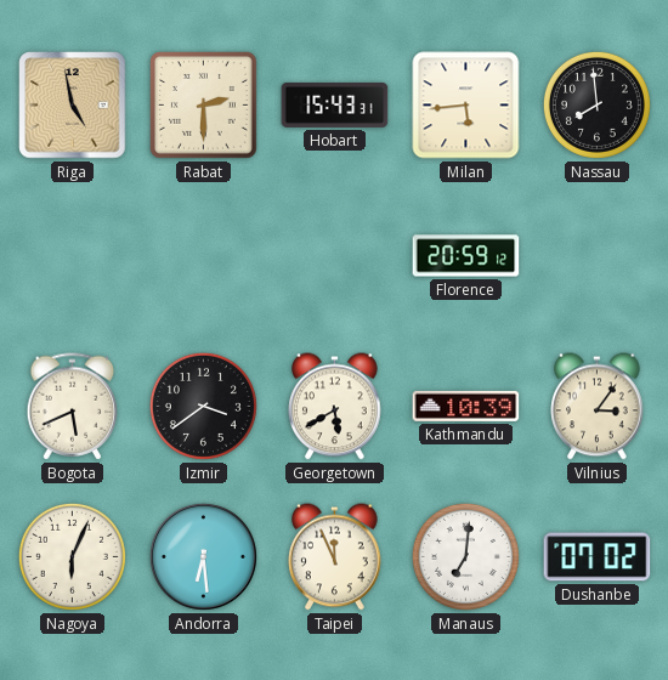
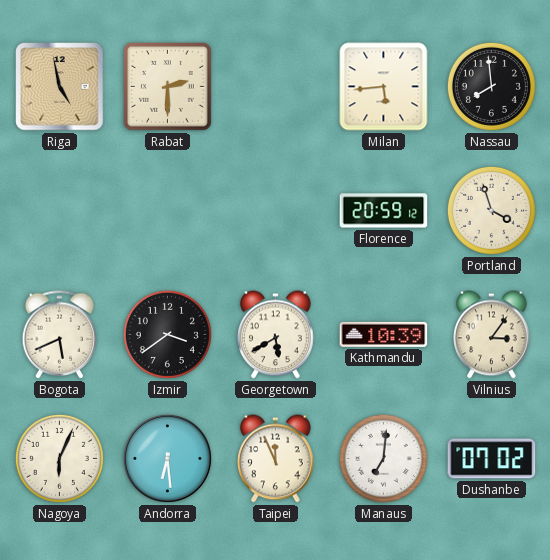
Hobart: 15:43 -> none
Portland: none -> 3:57
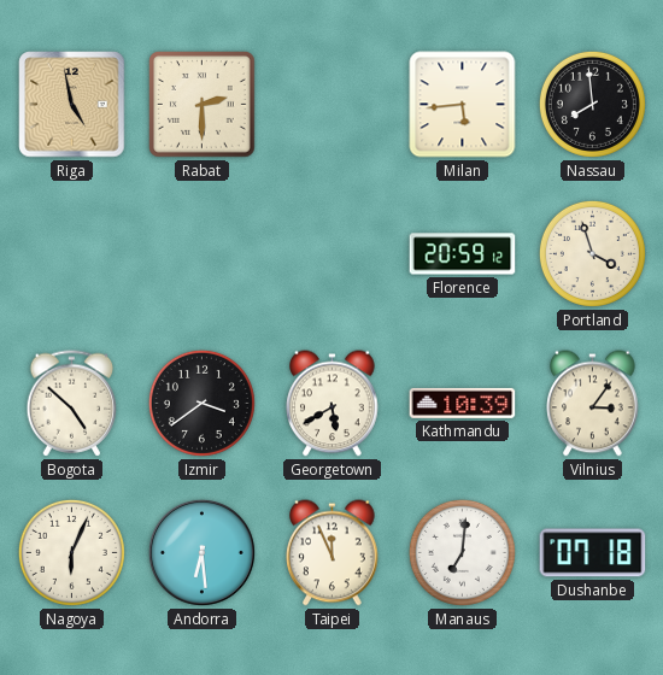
Bogota: 5:41 -> 4:52
Dushanbe: 07:02 -> 07:18
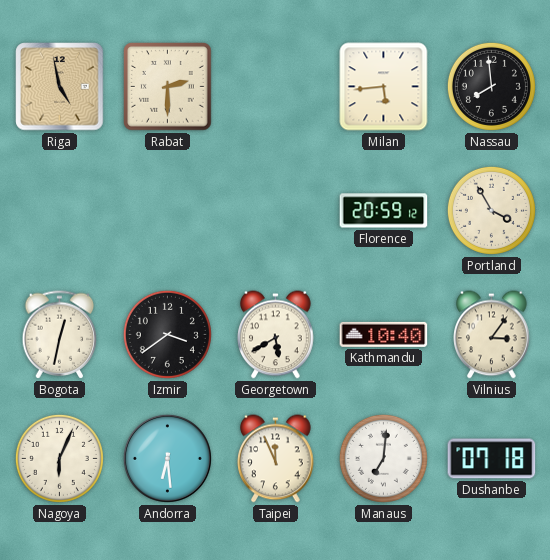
Portland: 3:57 -> 3:55
Bogota: 4:52 -> 12:32
Kathmandu: 10:39 -> 10:40
